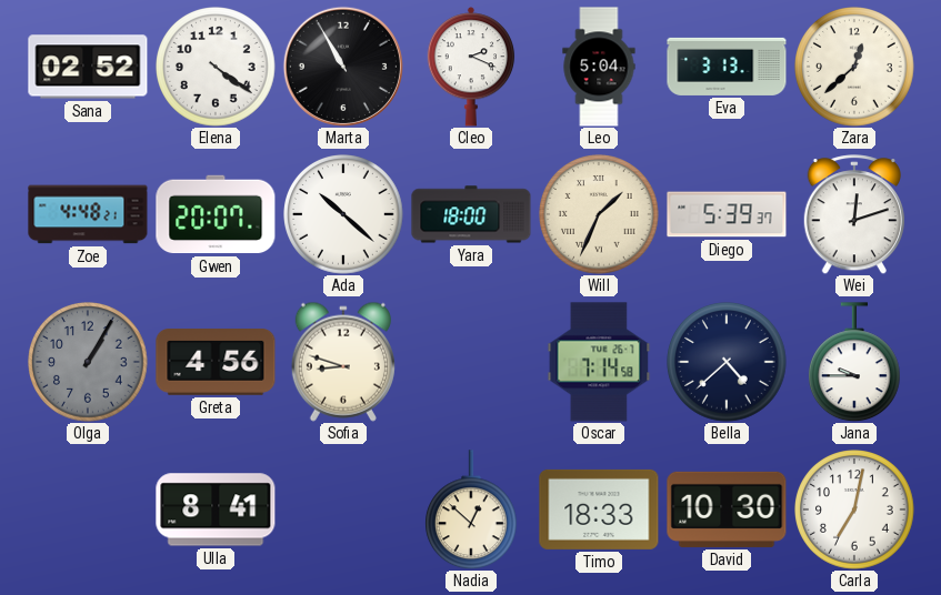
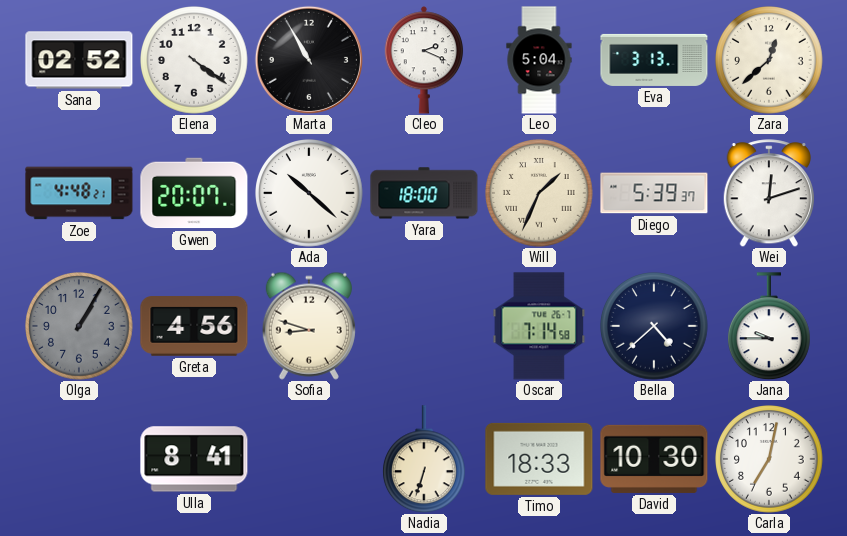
Nadia: 12:52 -> 6:33
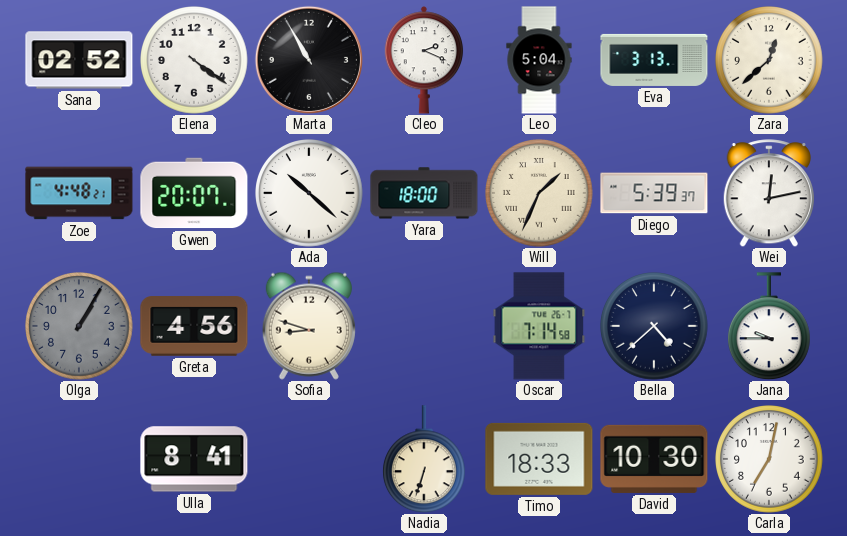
Wei: 12:12 -> 12:13
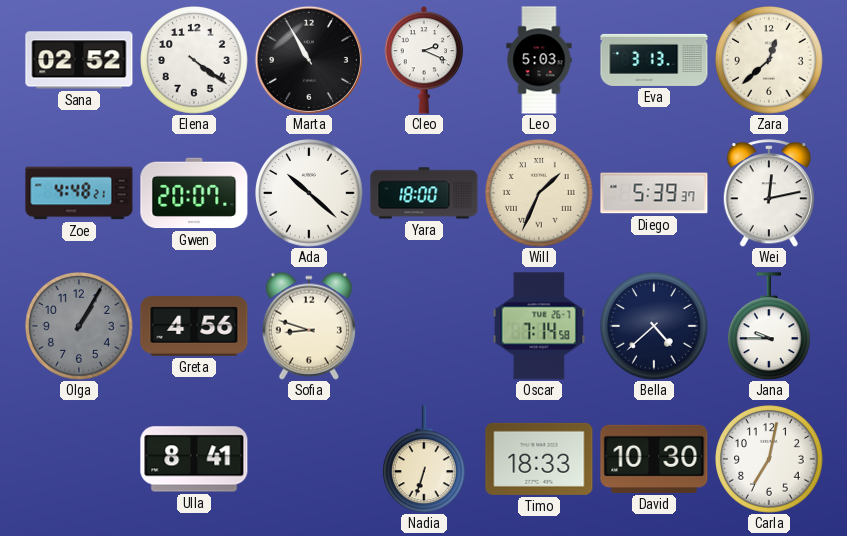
Leo: 5:04 -> 5:03
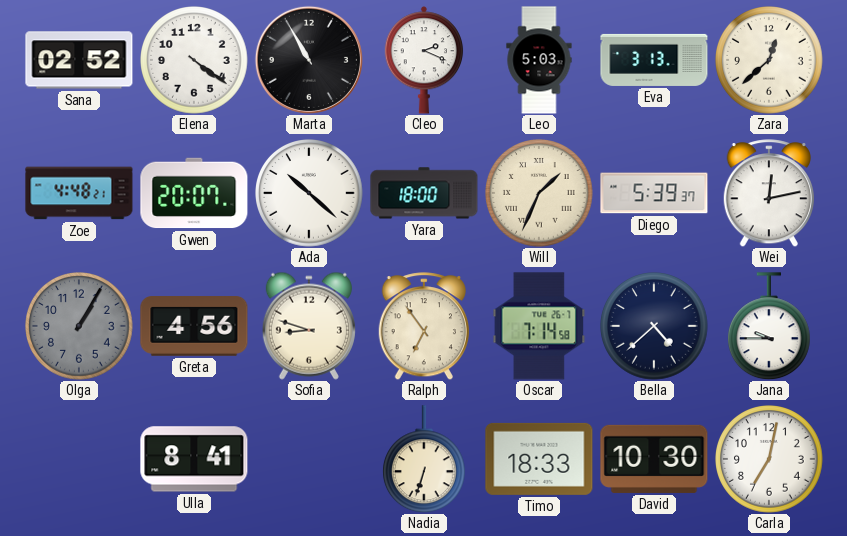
Ralph: none -> 6:54
